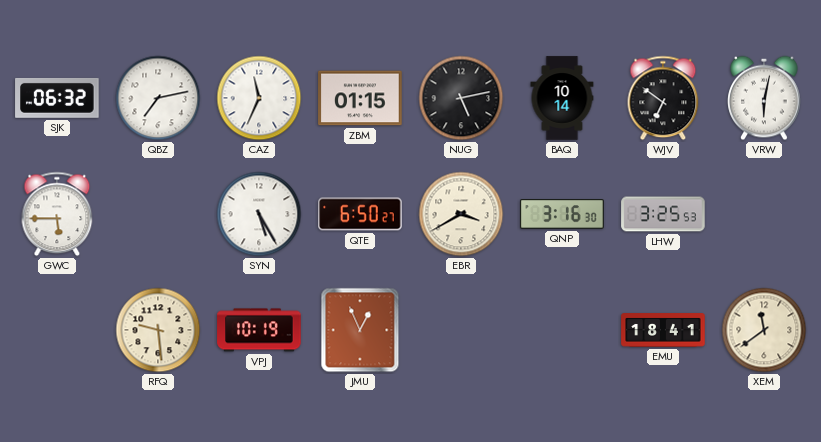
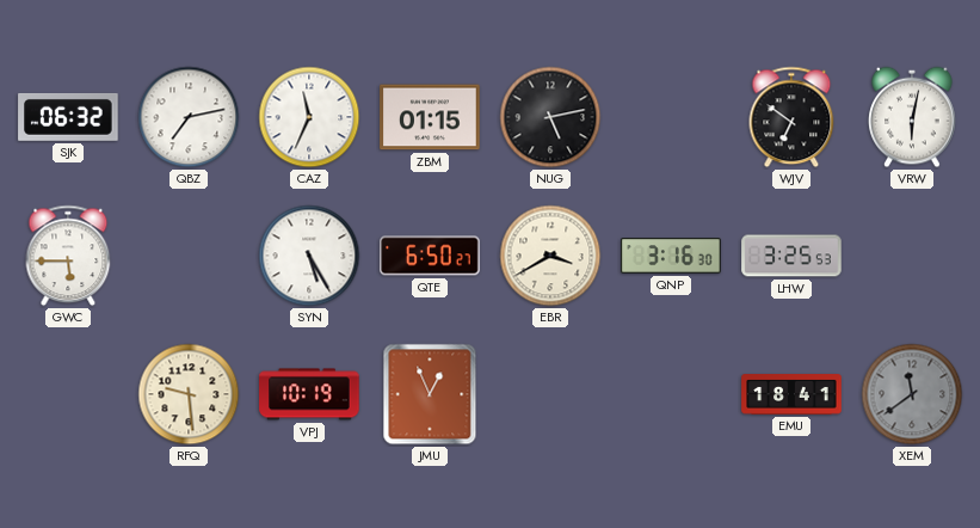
BAQ: 10:14 -> none
XEM dial: cream -> grey
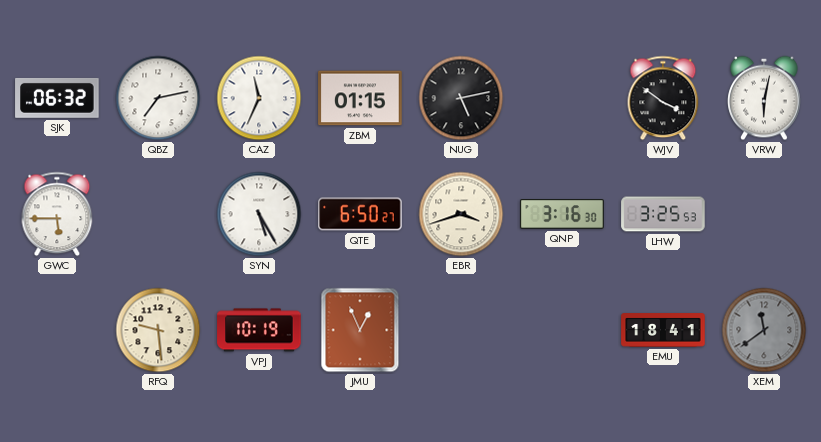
WJV: 6:51 -> 3:51
EBR: 3:40 -> 3:42
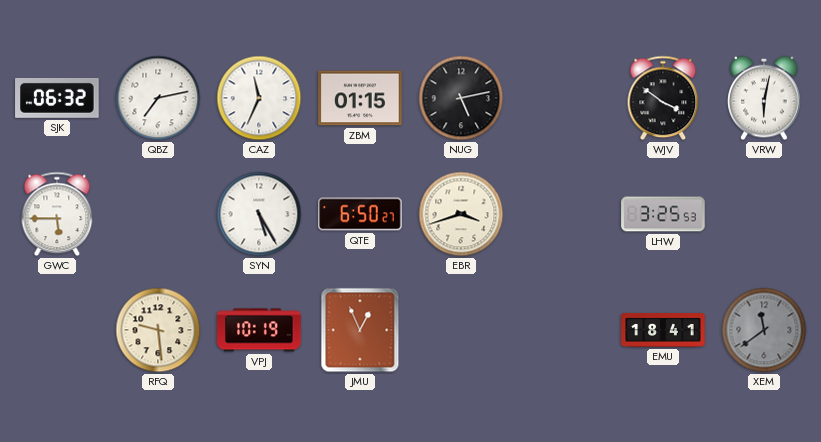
QNP: 3:16 -> none
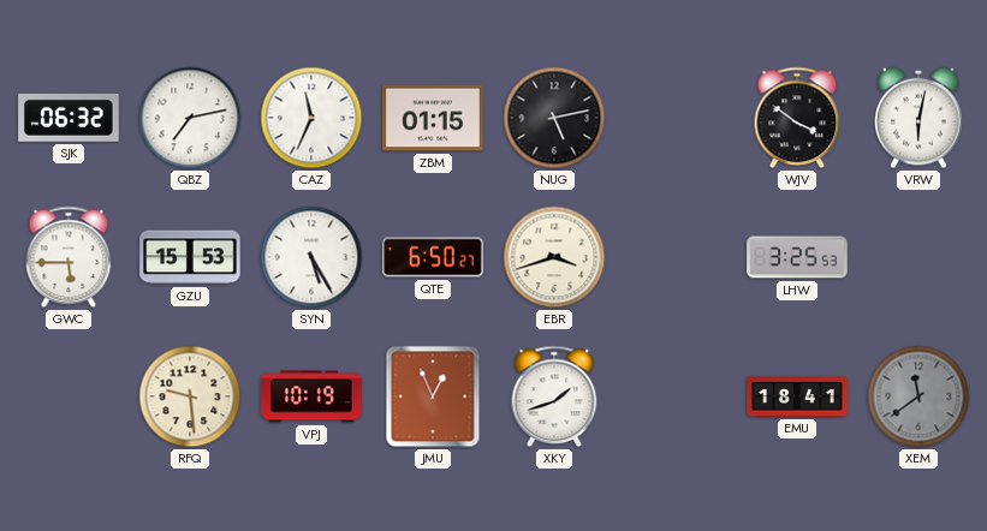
GZU: none -> 15:53
XKY: none -> 1:42
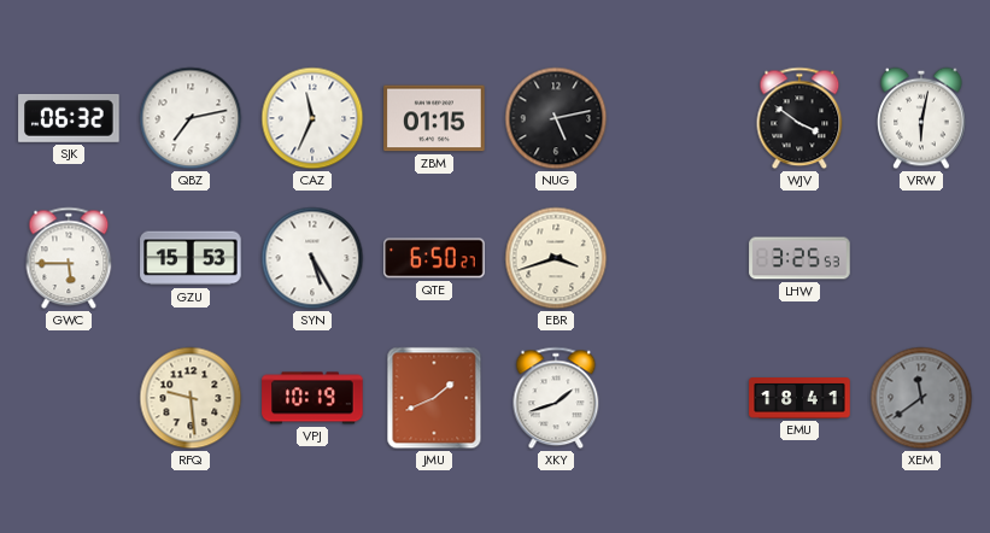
JMU: 12:56 -> 1:41
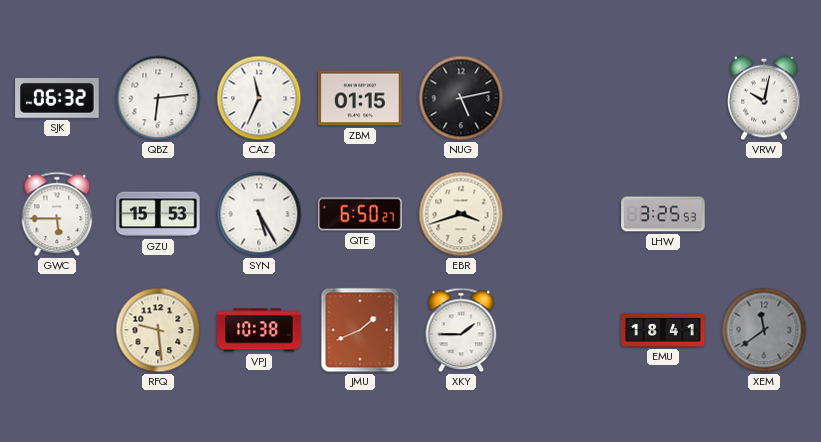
QBZ: 7:13 -> 6:14
WJV: 3:51 -> none
VRW: 6:02 -> 10:02
VPJ: 10:19 -> 10:38
XKY: 1:42 -> 1:45
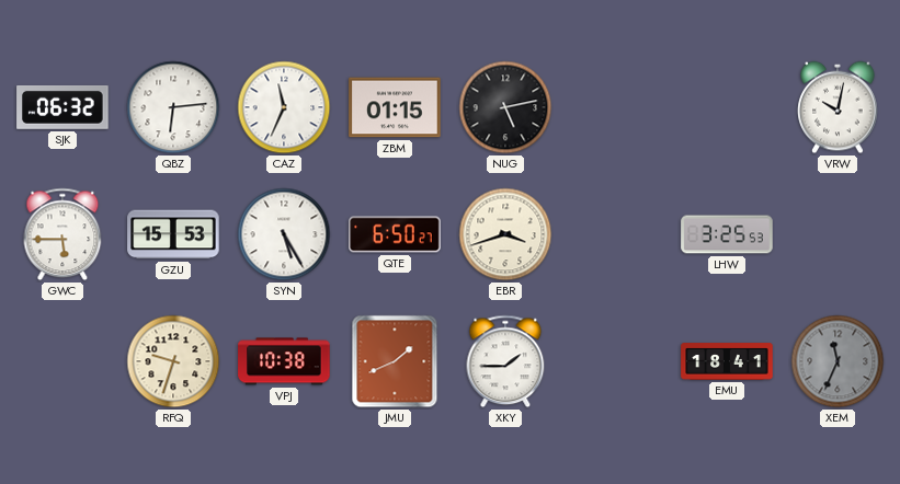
RFQ: 9:29 -> 9:33
XEM: 11:39 -> 11:34
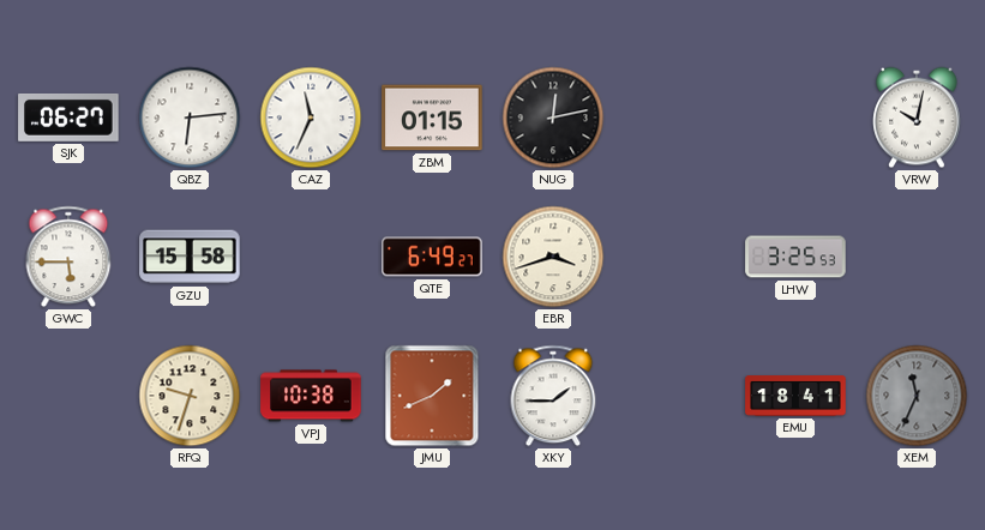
SJK: 06:32 -> 06:27
NUG: 5:13 -> 12:13
GZU: 15:53 -> 15:58
SYN: 5:25 -> none
QTE: 6:50 -> 6:49
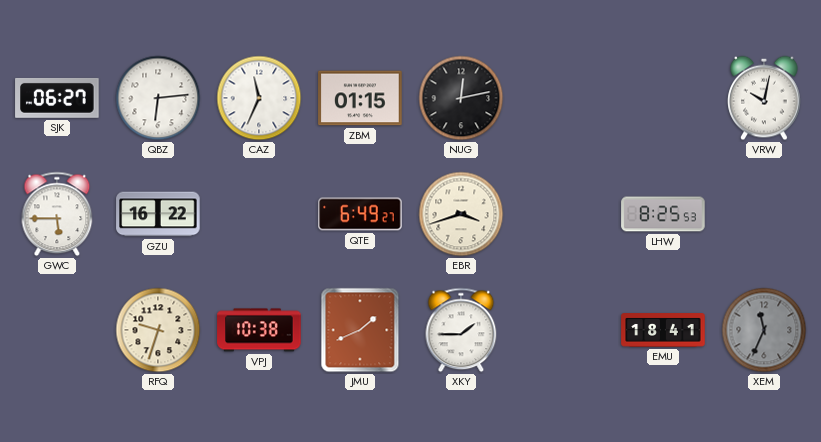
GZU: 15:58 -> 16:22
LHW: 3:25 -> 8:25
